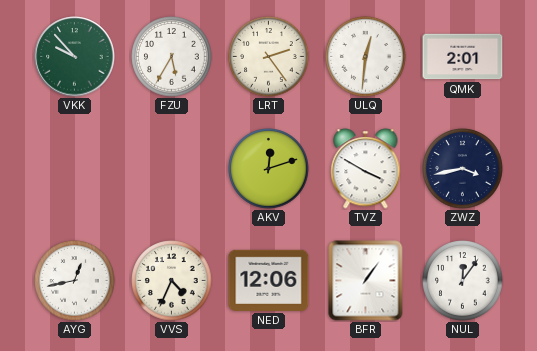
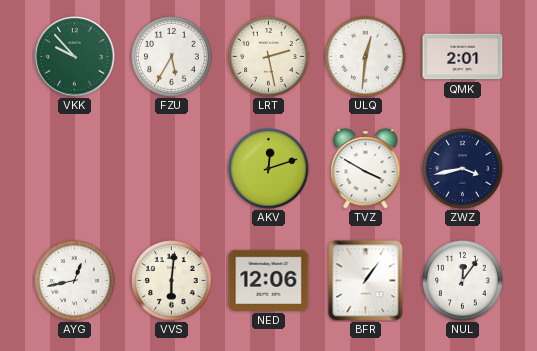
LRT: 2:24 -> 2:28
VVS: 4:34 -> 6:01
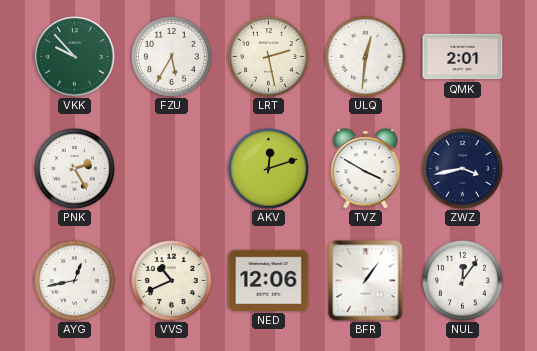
PNK: none -> 2:25
VVS: 6:01 -> 10:41
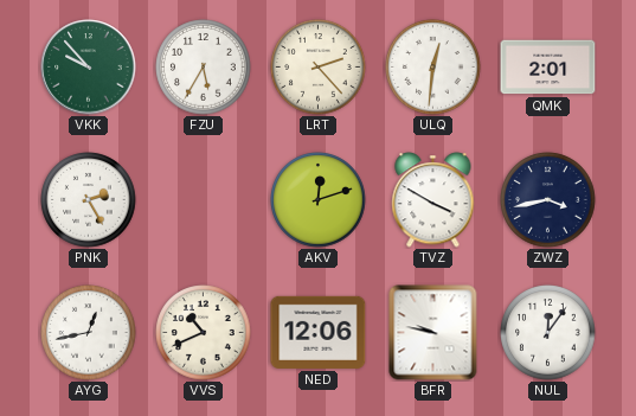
LRT: 2:28 -> 2:23
BFR: 1:06 -> 9:47
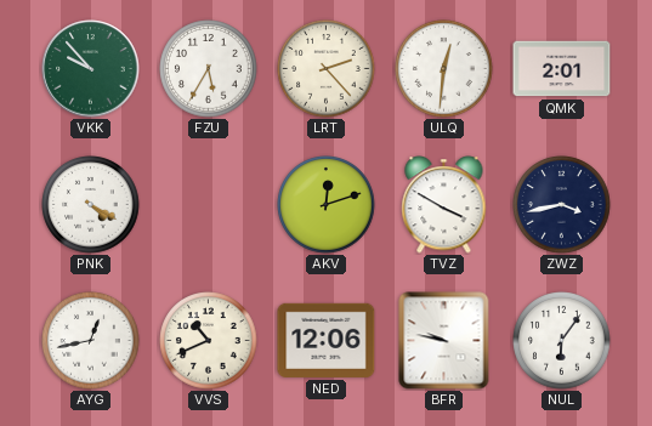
PNK: 2:25 -> 4:20
NUL: 12:06 -> 6:06
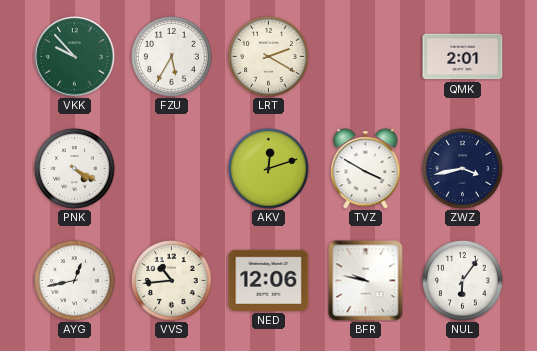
LRT: 2:23 -> 2:20
ULQ: 12:31 -> none
VVS: 10:41 -> 10:44
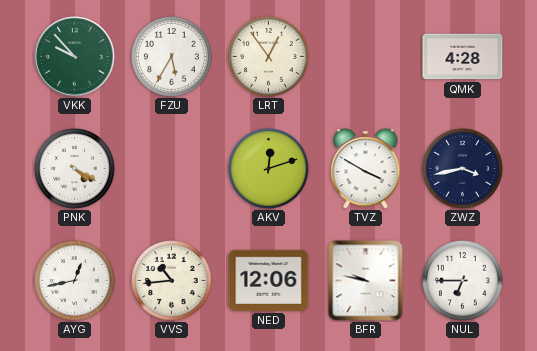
LRT: 2:20 -> 12:54
QMK: 2:01 -> 4:28
NUL: 6:06 -> 6:45
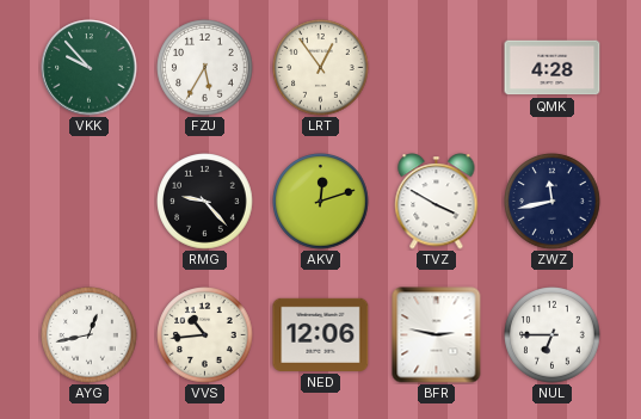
PNK: 4:20 -> none
RMG: none -> 9:23
ZWZ: 3:43 -> 11:43
BFR: 9:47 -> 2:47
